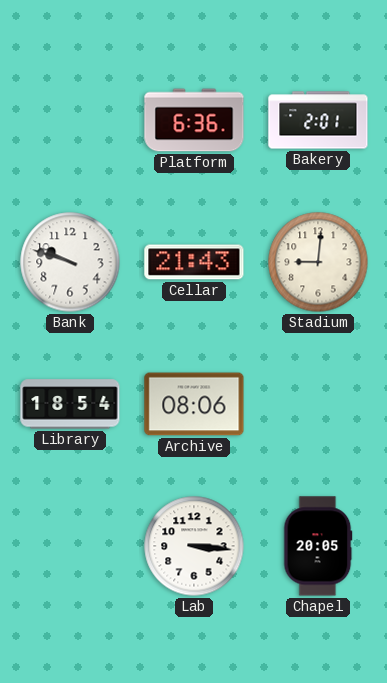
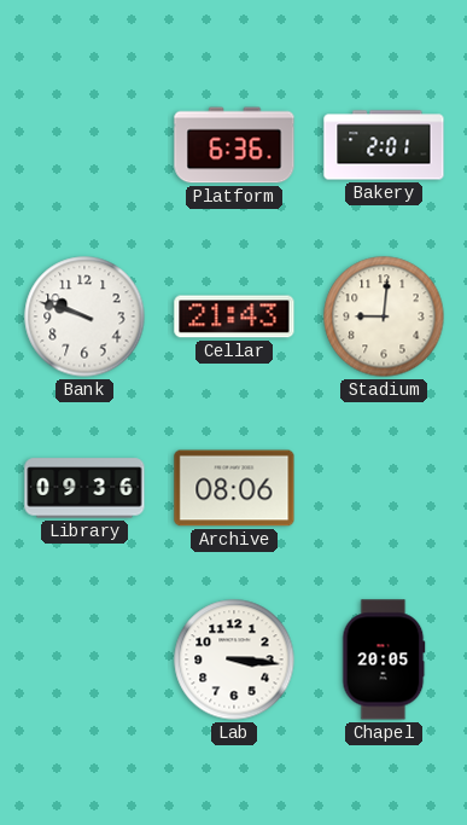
Library: 18:54 -> 09:36
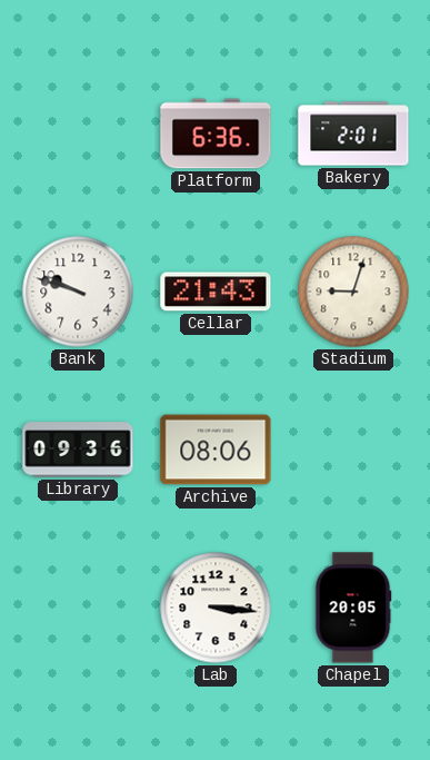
Stadium: 9:01 -> 9:03
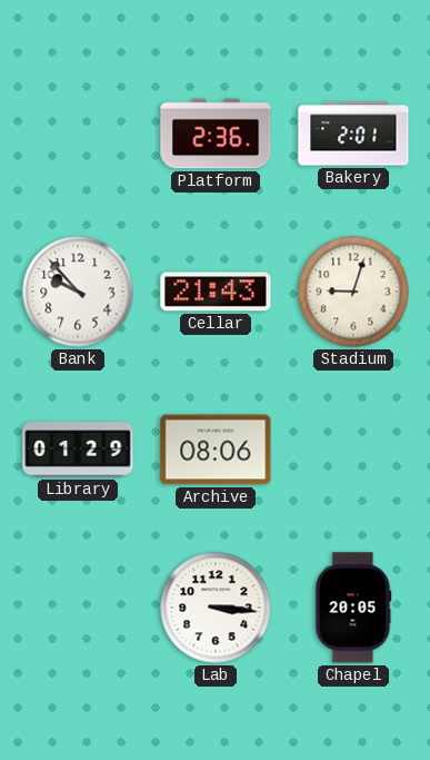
Platform: 6:36 -> 2:36
Bank: 9:48 -> 9:53
Library: 09:36 -> 01:29
